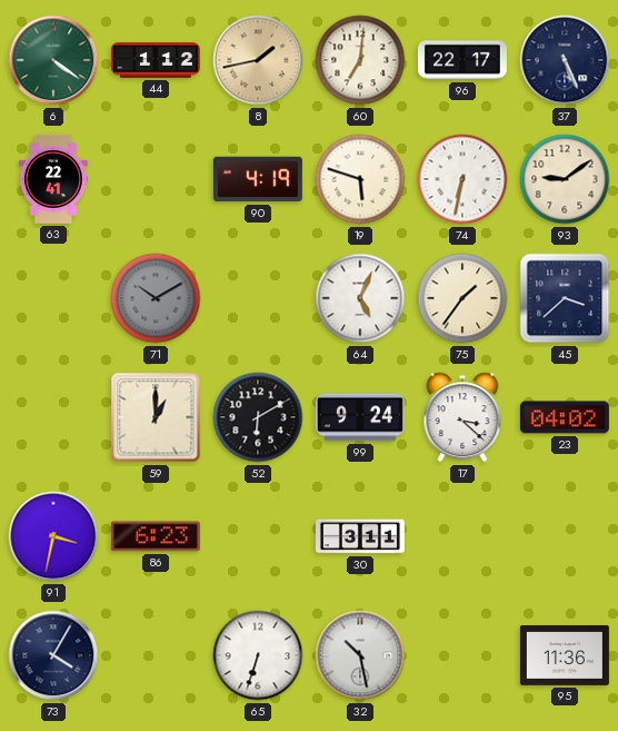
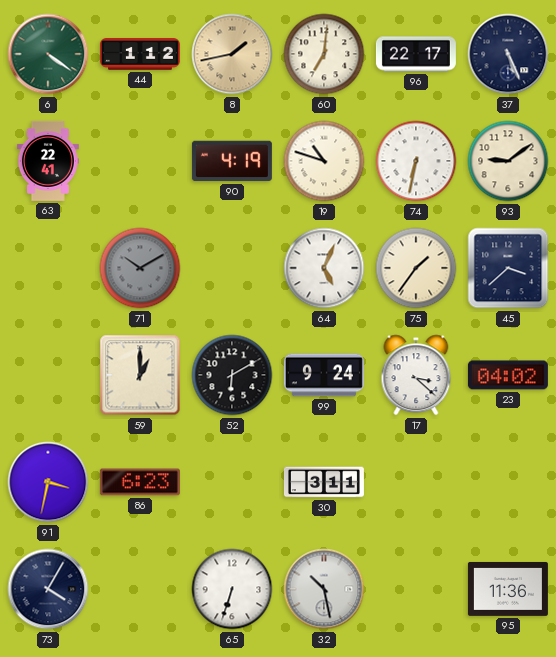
19: 5:48 -> 10:48
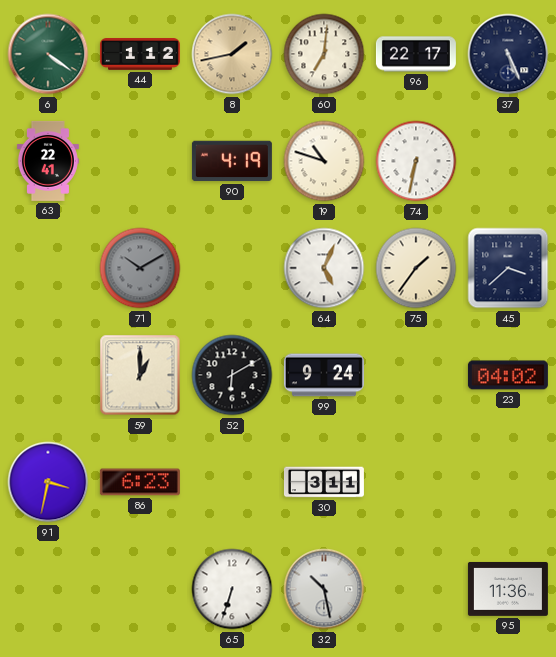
93: 9:09 -> none
17: 3:22 -> none
73: 4:05 -> none
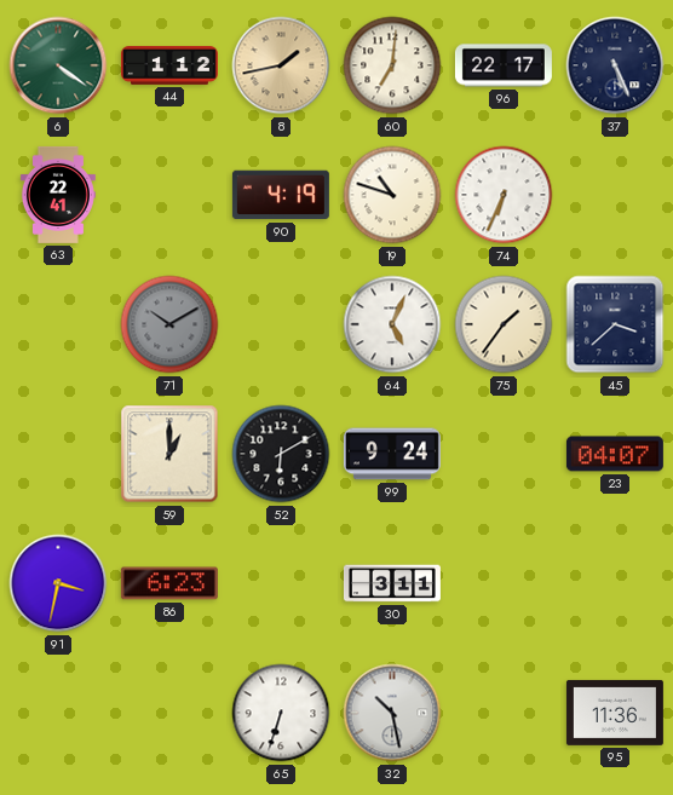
74: 6:32 -> 6:34
23: 04:02 -> 04:07
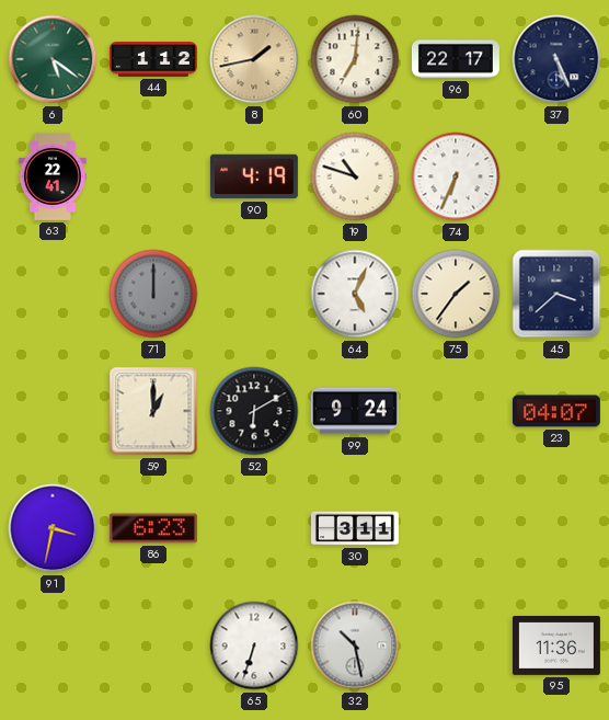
6: 4:21 -> 5:21
71: 10:10 -> 12:00
